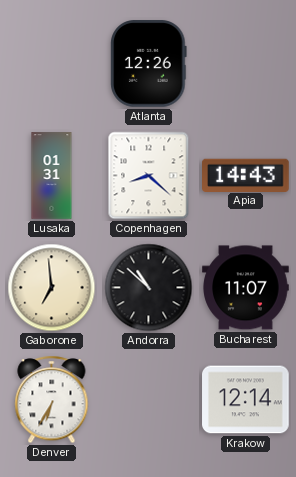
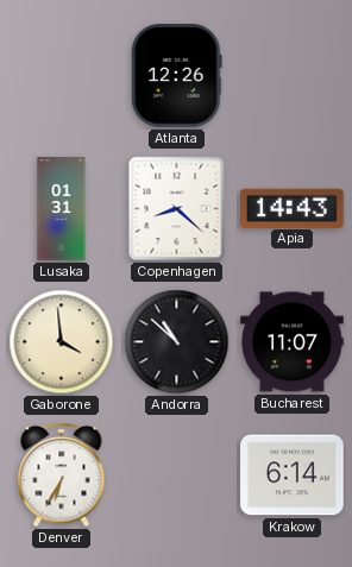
Gaborone: 6:59 -> 3:59
Krakow: 12:14 -> 6:14
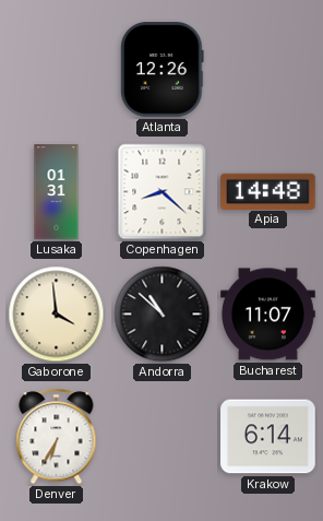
Apia: 14:43 -> 14:48
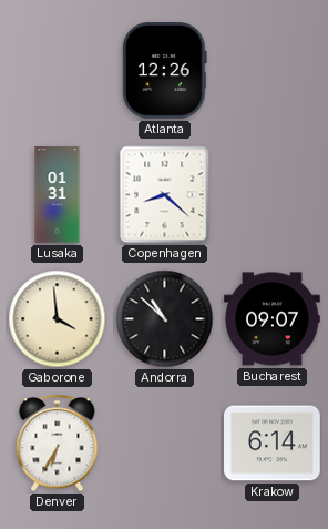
Apia: 14:48 -> none
Bucharest: 11:07 -> 09:07
